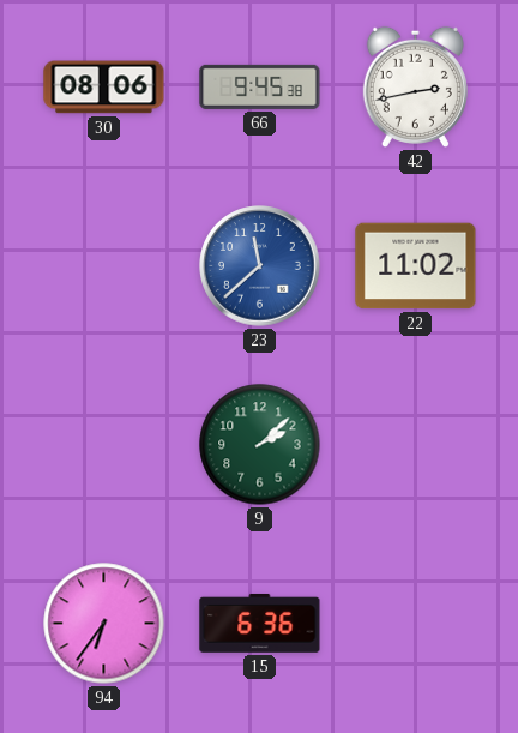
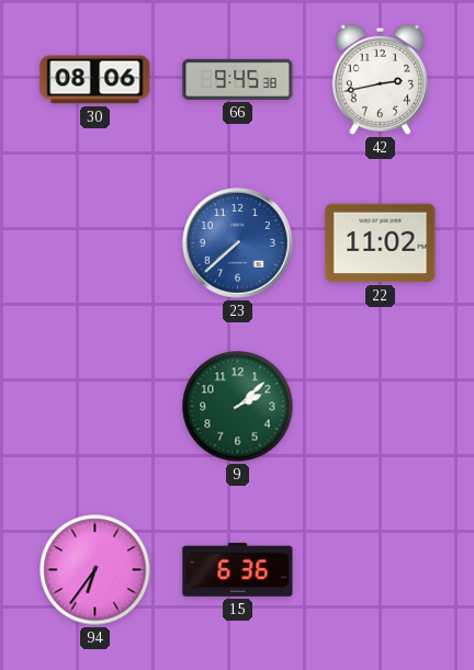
23: 11:38 -> 7:38
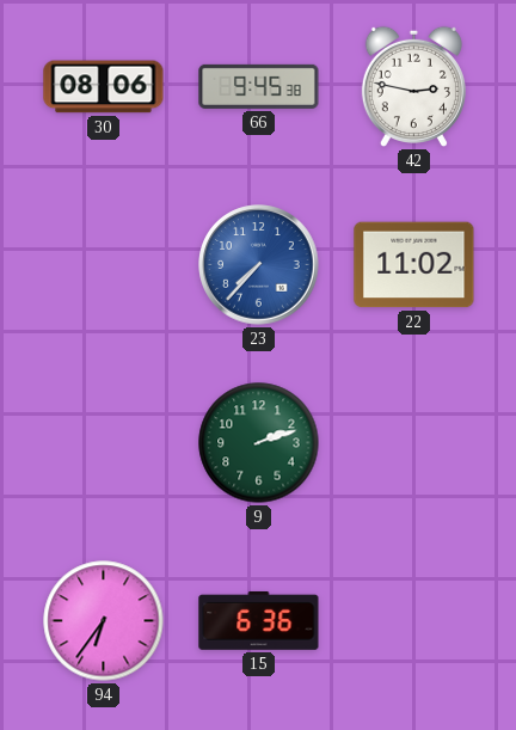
42: 2:43 -> 2:47
23: 7:38 -> 7:37
9: 2:08 -> 2:12
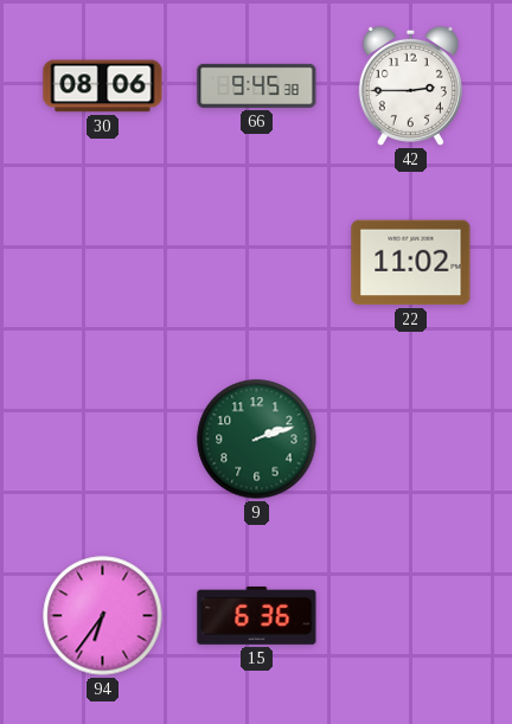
42: 2:47 -> 2:45
23: 7:37 -> none
